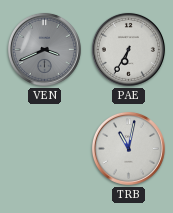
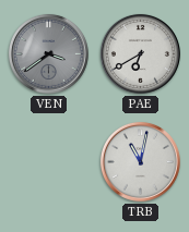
VEN: 3:41 -> 3:39
PAE: 6:35 -> 6:40
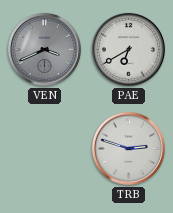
VEN: 3:39 -> 3:41
TRB: 11:02 -> 2:48
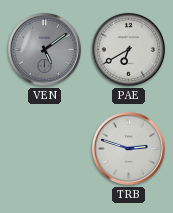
VEN: 3:41 -> 5:09
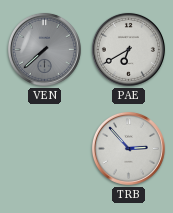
VEN: 5:09 -> 7:38
TRB: 2:48 -> 2:53
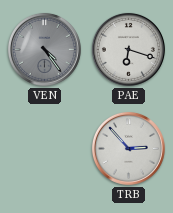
VEN: 7:38 -> 4:24
PAE: 6:40 -> 6:18
